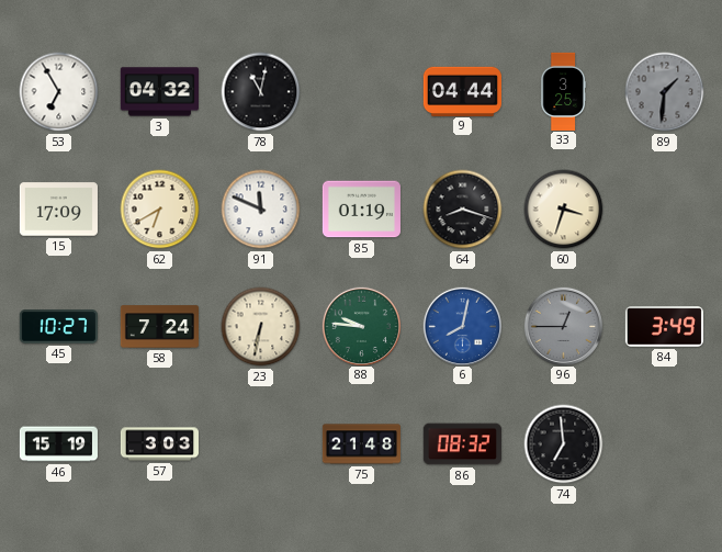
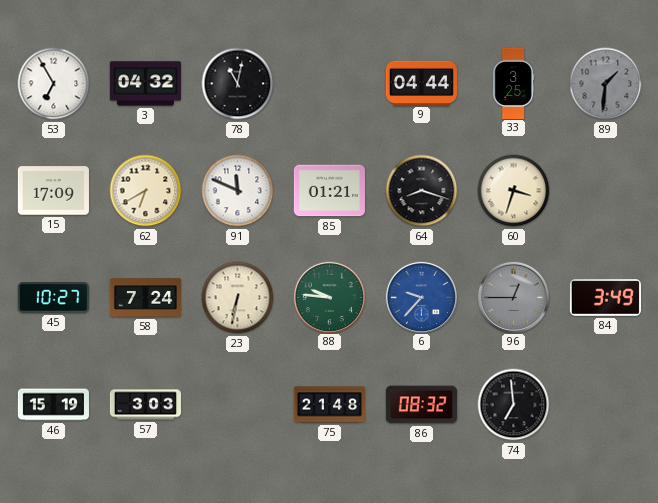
85: 01:19 -> 01:21
6: 8:02 -> 9:37
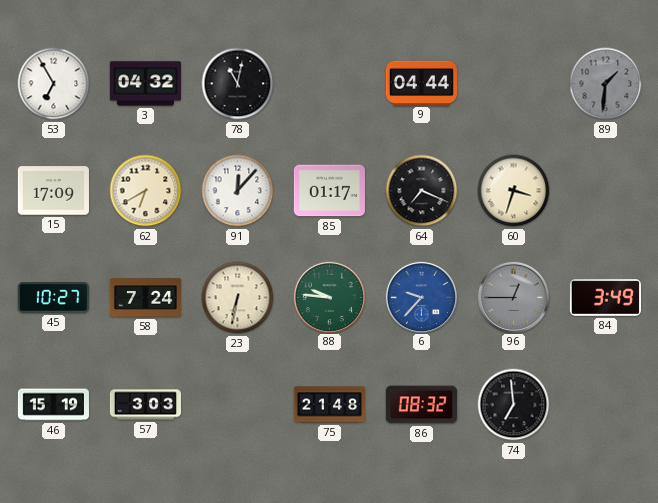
33: 3:25 -> none
91: 11:49 -> 12:07
85: 01:21 -> 01:17
64: 8:18 -> 7:19
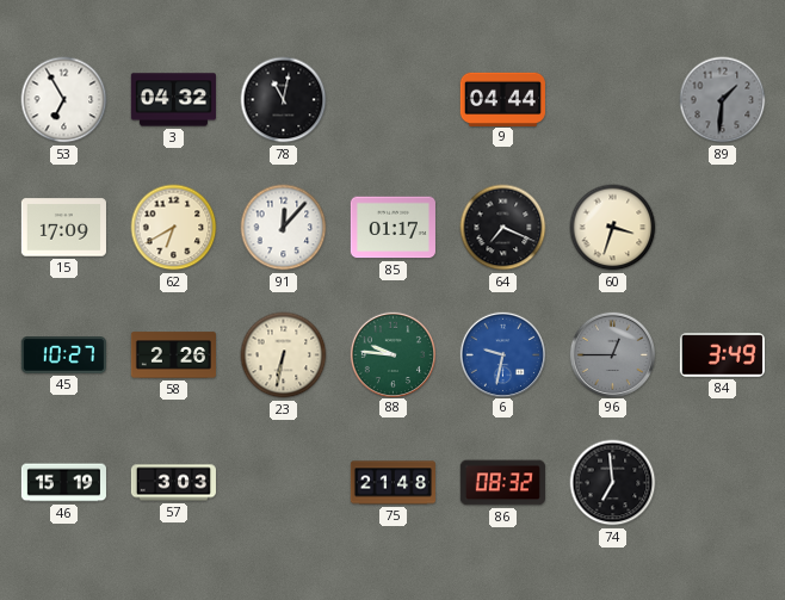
58: 7:24 -> 2:26
6: 9:37 -> 9:32
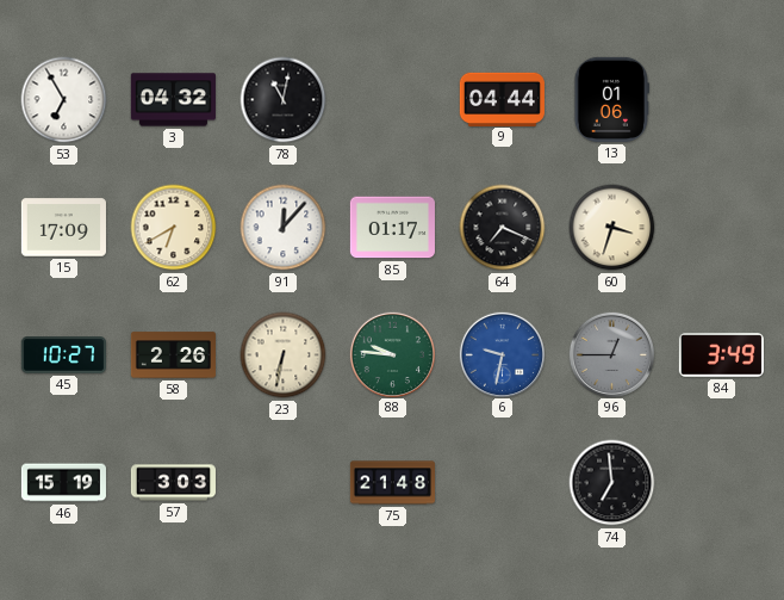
13: none -> 01:06
89: 1:31 -> none
86: 08:32 -> none
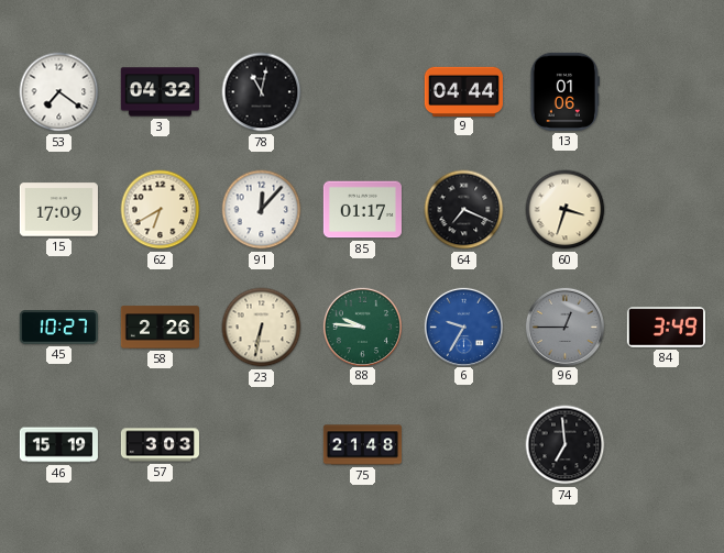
53: 6:55 -> 7:21
6: 9:32 -> 9:35
